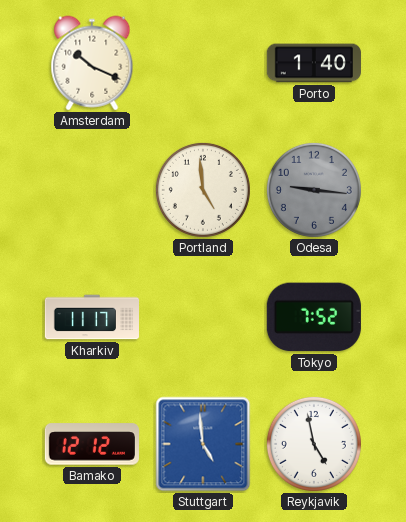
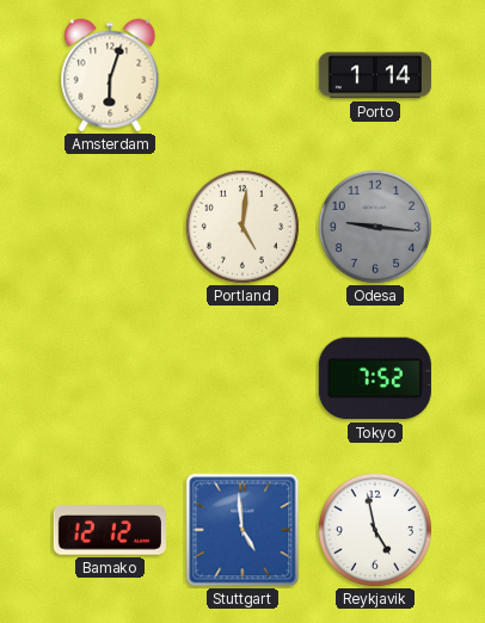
Amsterdam: 10:19 -> 6:03
Porto: 1:40 -> 1:14
Portland: 4:59 -> 5:01
Kharkiv: 11:17 -> none
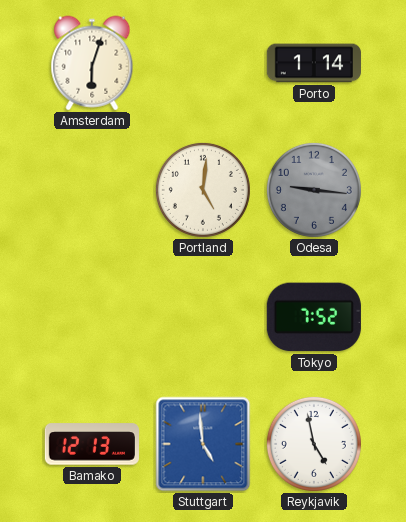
Bamako: 12:12 -> 12:13
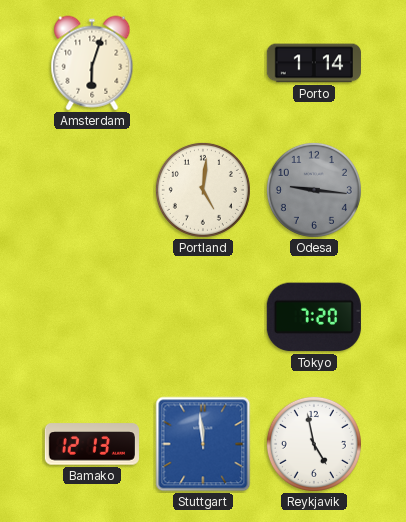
Tokyo: 7:52 -> 7:20
Stuttgart: 4:59 -> 11:59
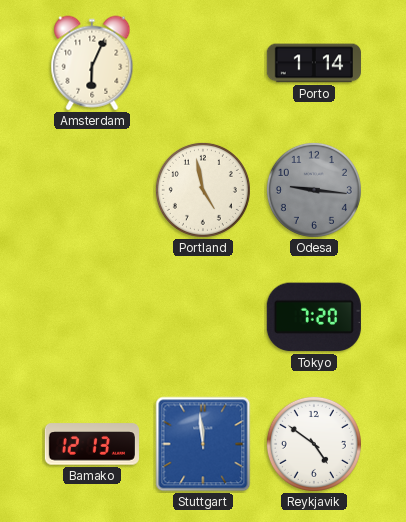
Amsterdam: 6:03 -> 6:04
Portland: 5:01 -> 4:58
Reykjavik: 4:58 -> 4:51
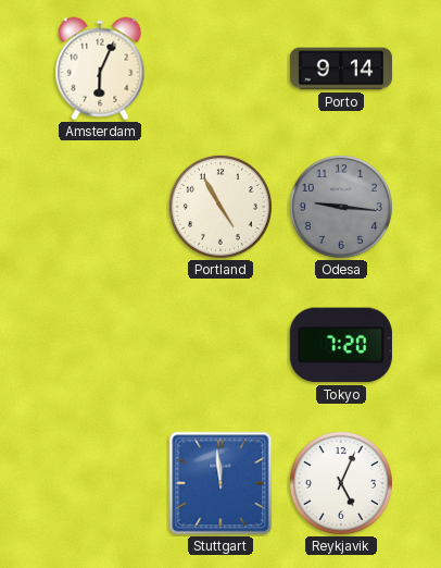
Porto: 1:14 -> 9:14
Portland: 4:58 -> 4:55
Bamako: 12:13 -> none
Reykjavik: 4:51 -> 5:04
